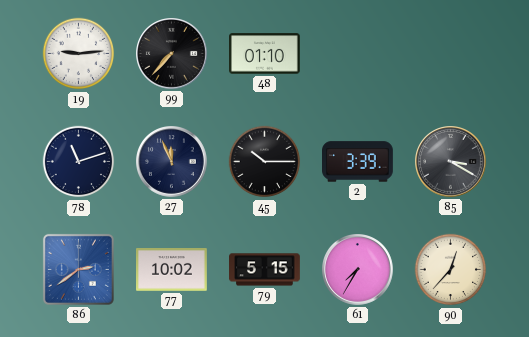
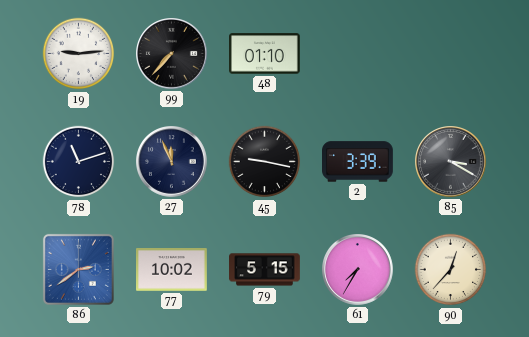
45: 10:15 -> 9:17
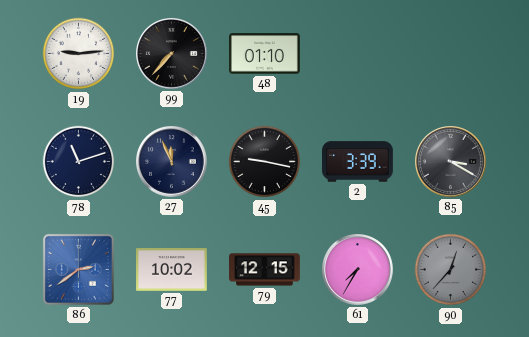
79: 5:15 -> 12:15
90 dial: cream -> grey
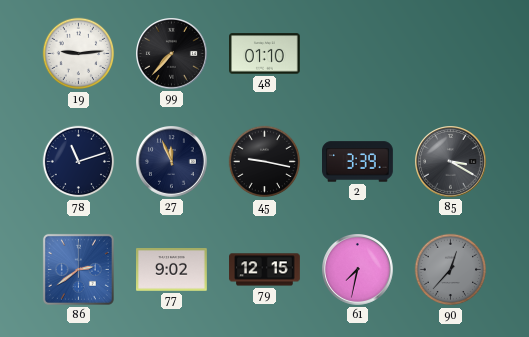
77: 10:02 -> 9:02
61: 7:35 -> 7:32
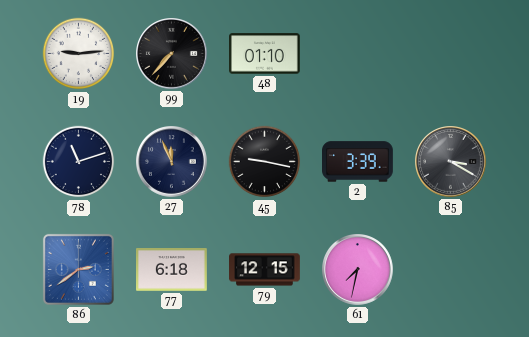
77: 9:02 -> 6:18
90: 12:37 -> none
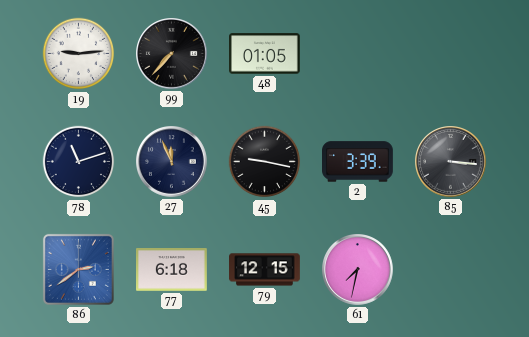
48: 01:10 -> 01:05
85: 3:20 -> 3:16
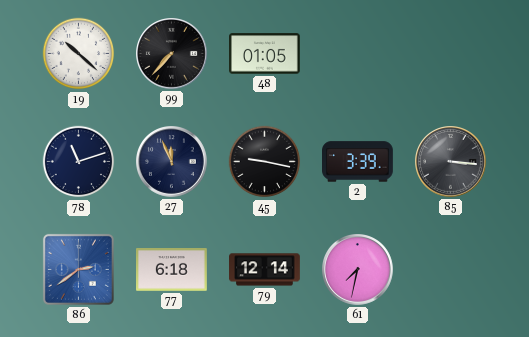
19: 9:14 -> 10:22
79: 12:15 -> 12:14
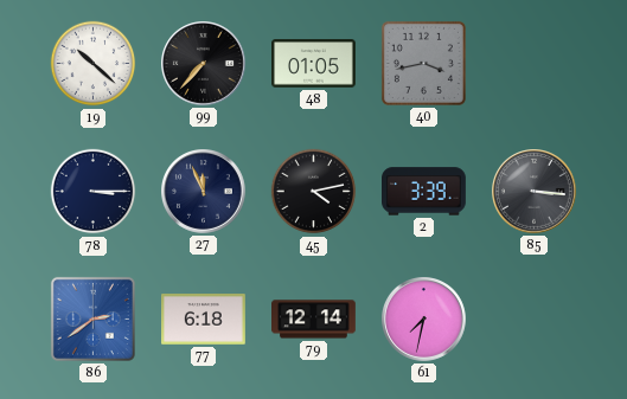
40: none -> 3:43
78: 11:12 -> 3:15
45: 9:17 -> 4:13
